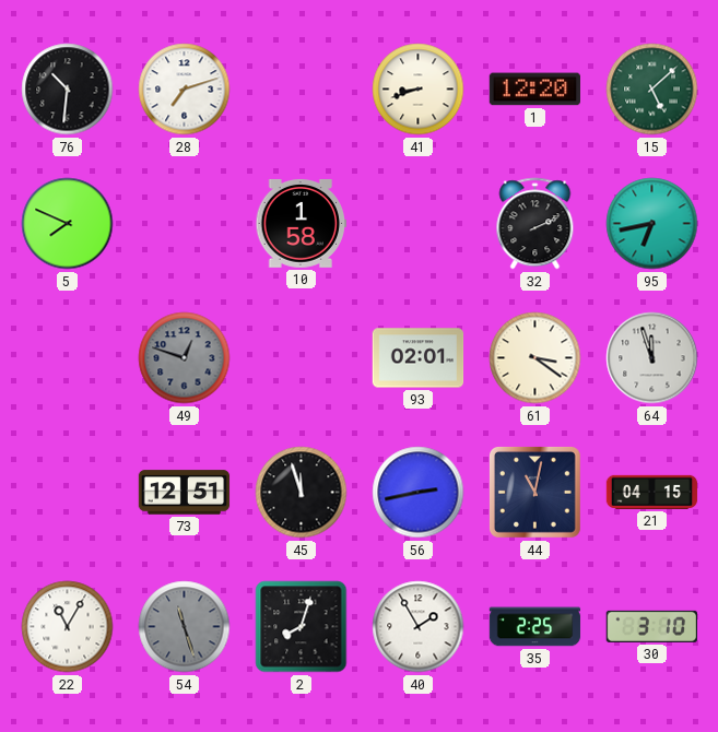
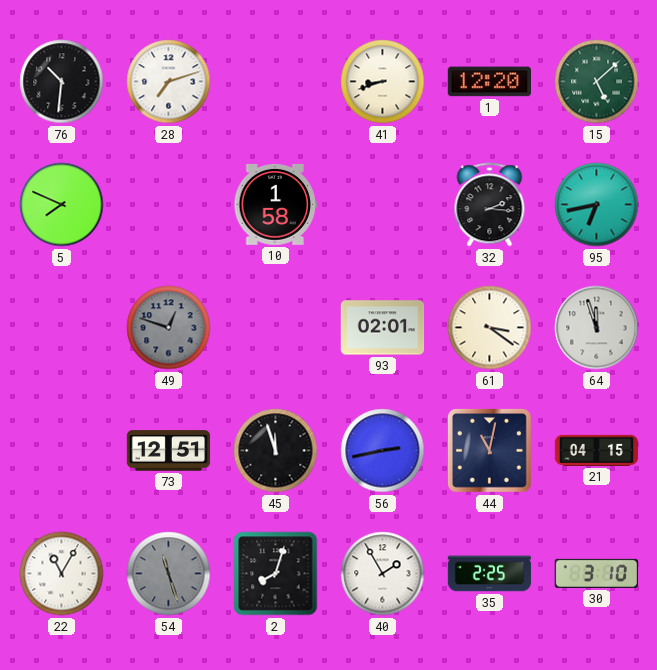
32: 2:11 -> 2:16
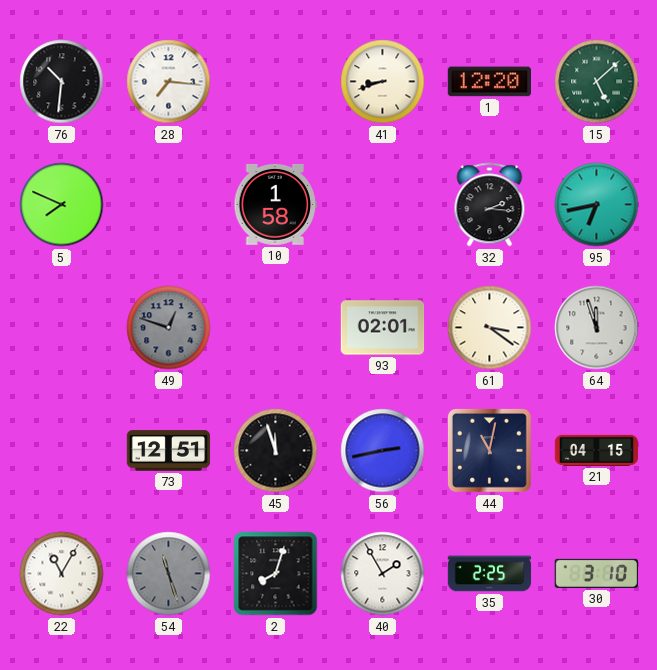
28: 7:12 -> 7:16
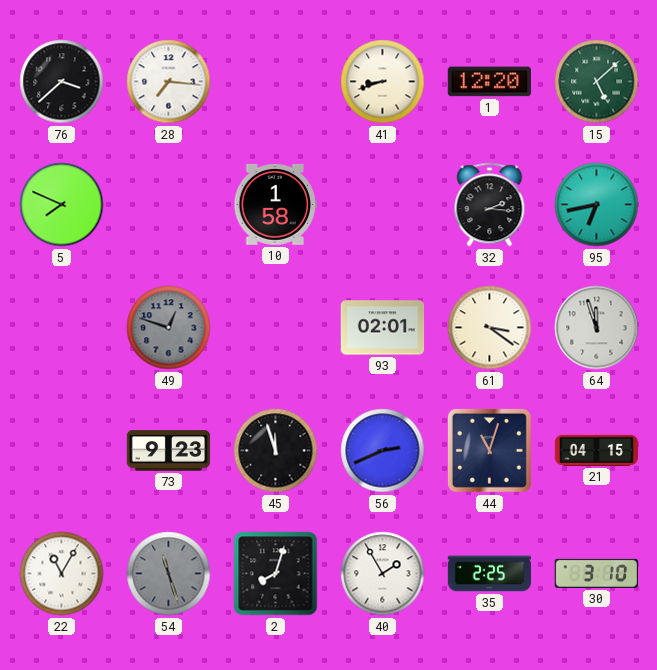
76: 10:31 -> 3:38
73: 12:51 -> 9:23
56: 2:43 -> 2:41
44: 11:02 -> 11:03
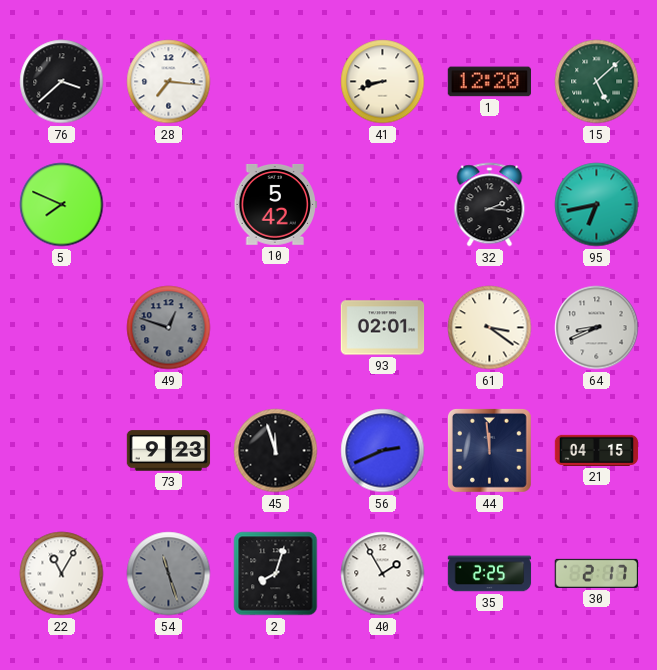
10: 1:58 -> 5:42
64: 11:57 -> 8:41
44: 11:03 -> 11:59
30: 3:10 -> 2:17
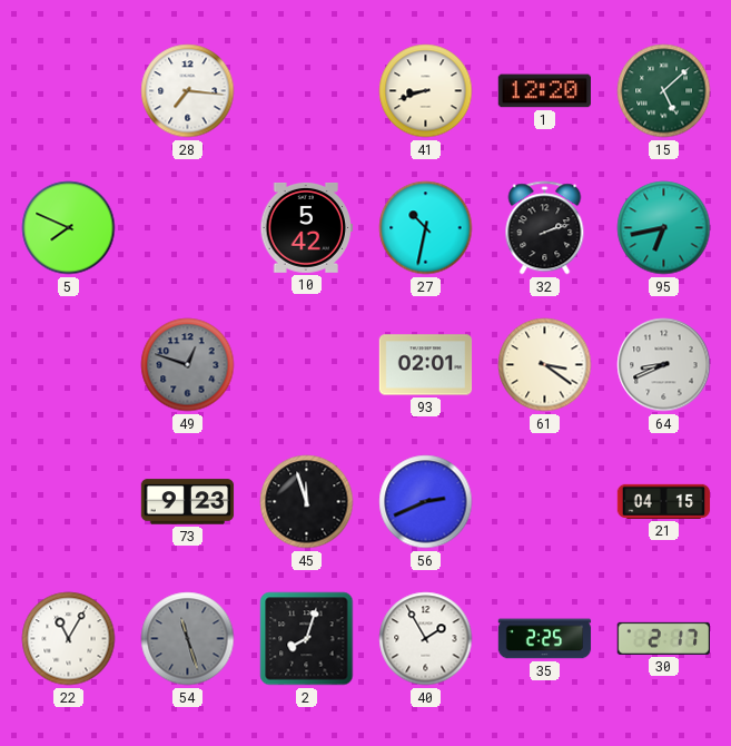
76: 3:38 -> none
27: none -> 10:32
32: 2:16 -> 2:12
44: 11:59 -> none
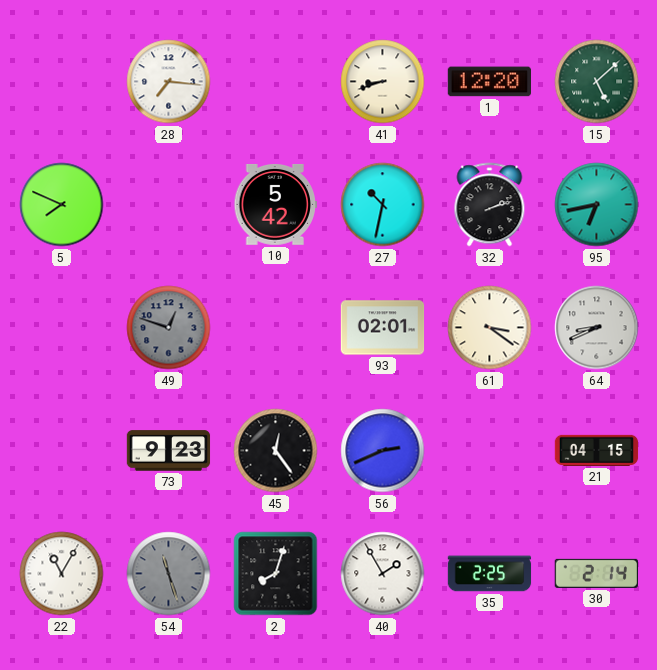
45: 11:57 -> 12:24
30: 2:17 -> 2:14
